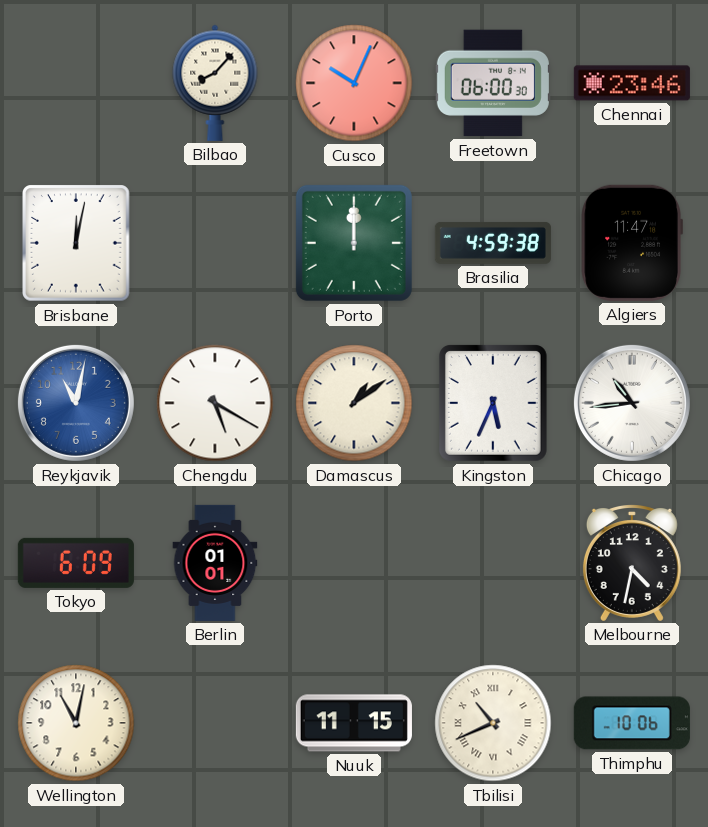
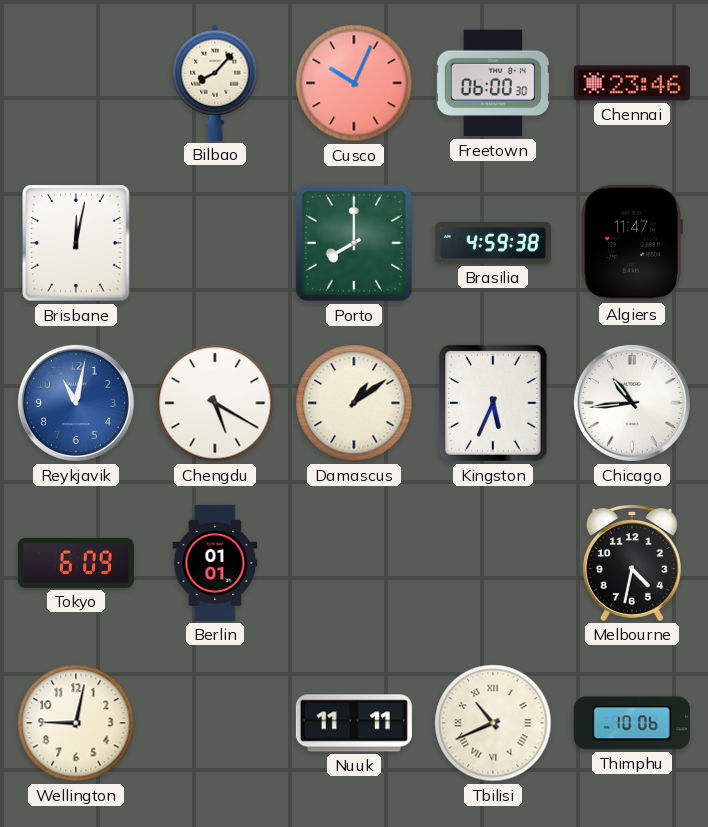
Porto: 12:00 -> 8:00
Wellington: 11:02 -> 9:02
Nuuk: 11:15 -> 11:11
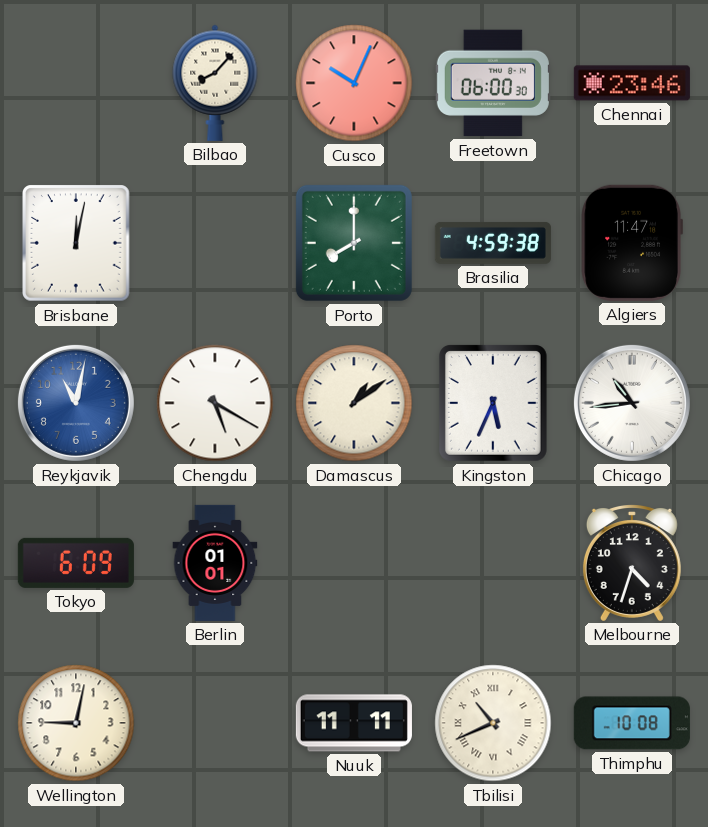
Melbourne: 4:32 -> 4:33
Thimphu: 10:06 -> 10:08
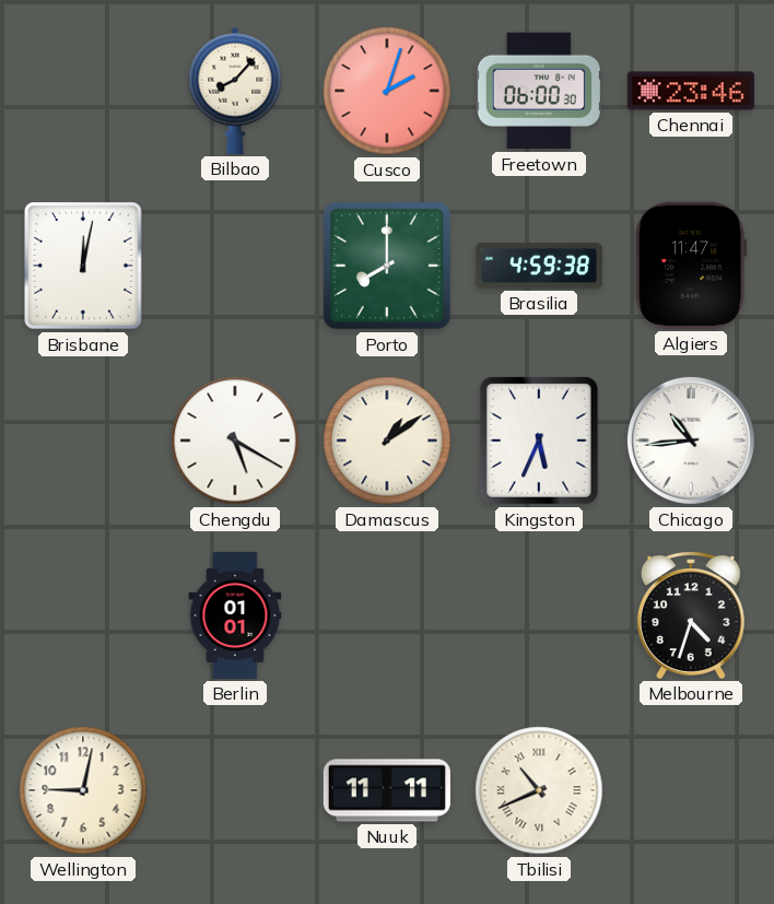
Cusco: 10:04 -> 2:03
Reykjavik: 11:02 -> none
Tokyo: 6:09 -> none
Thimphu: 10:08 -> none
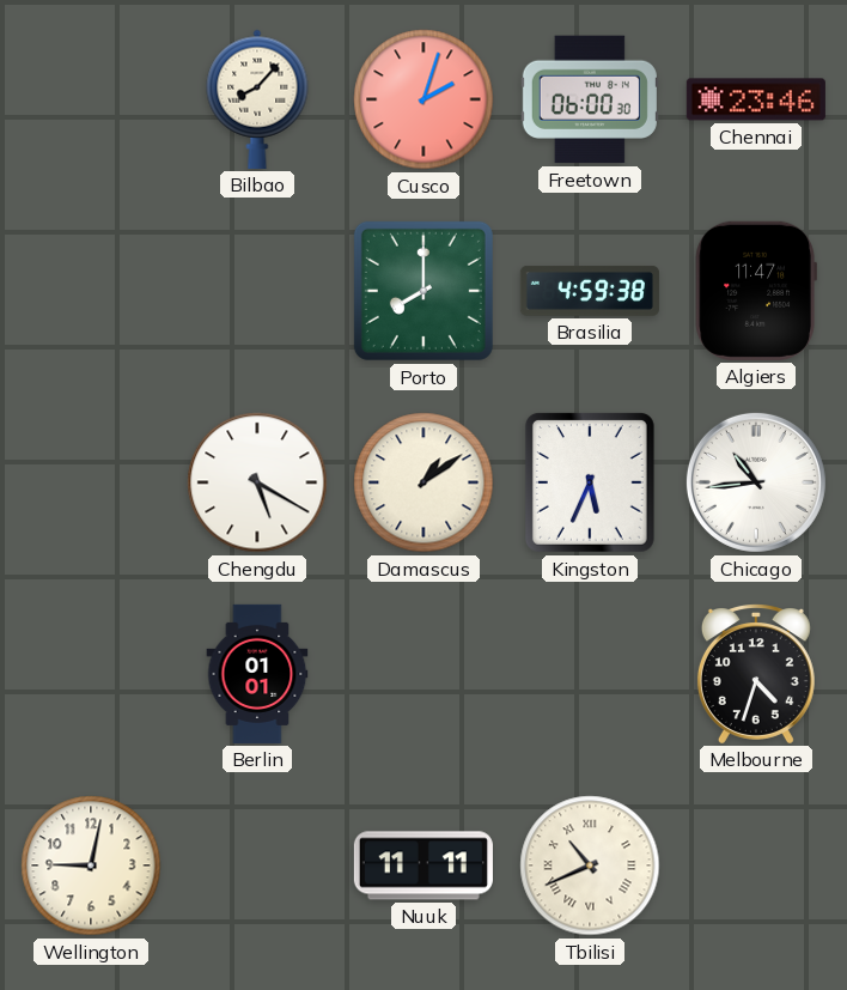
Brisbane: 12:02 -> none
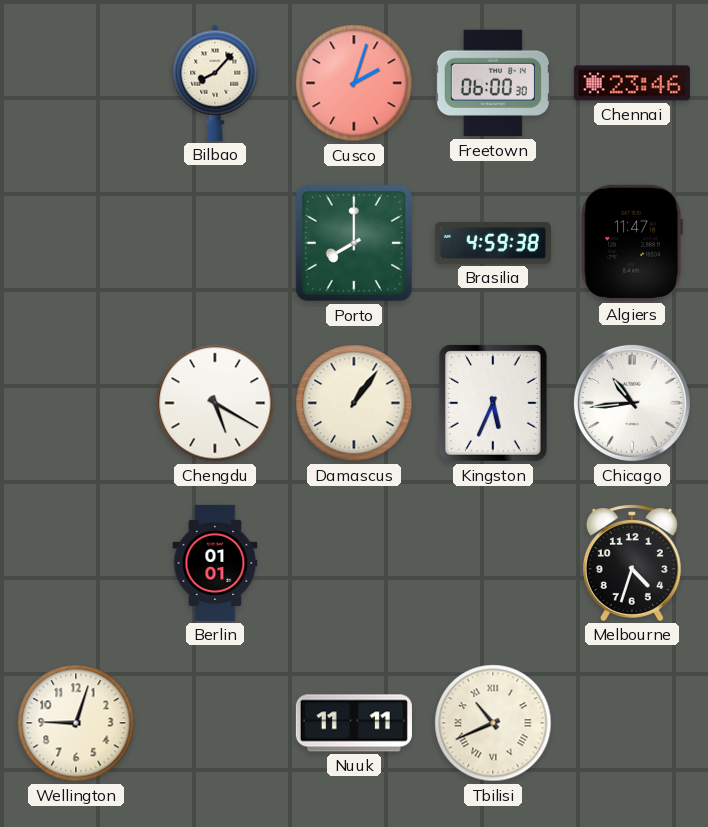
Damascus: 1:09 -> 1:06
Wellington: 9:02 -> 9:03
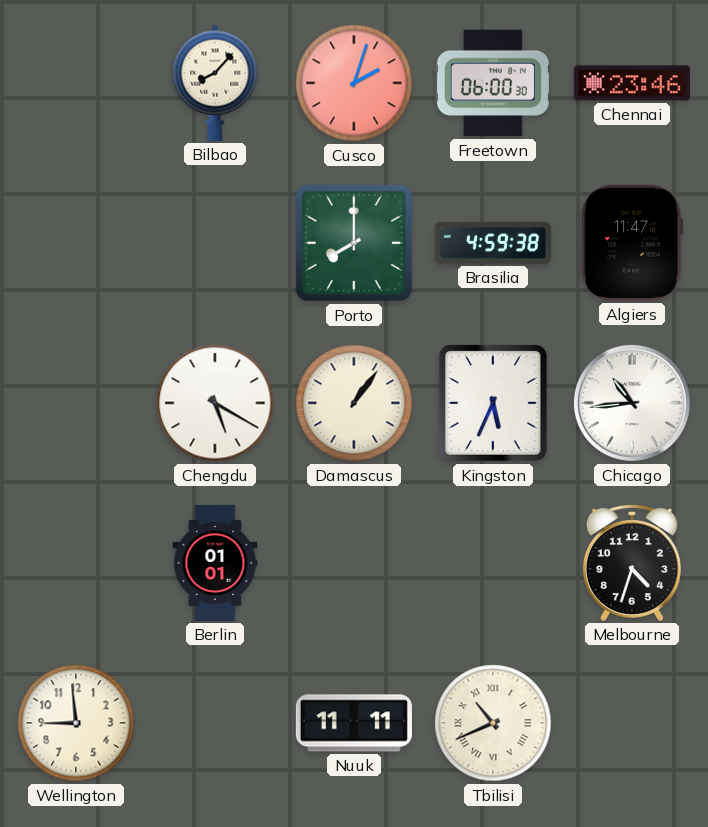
Wellington: 9:03 -> 8:59
